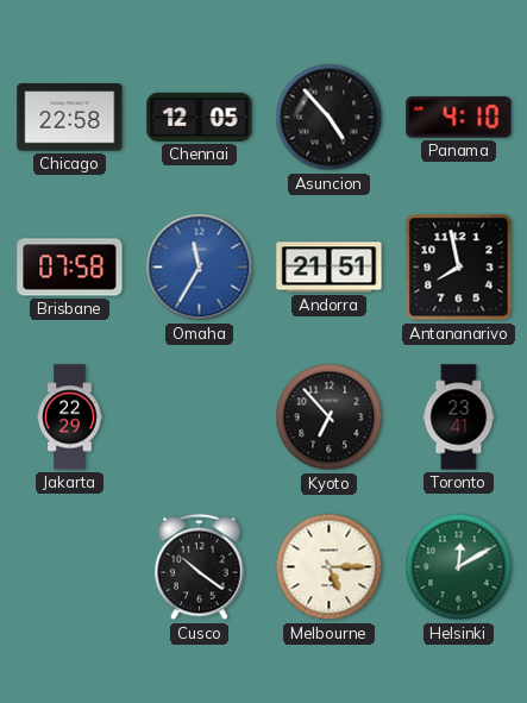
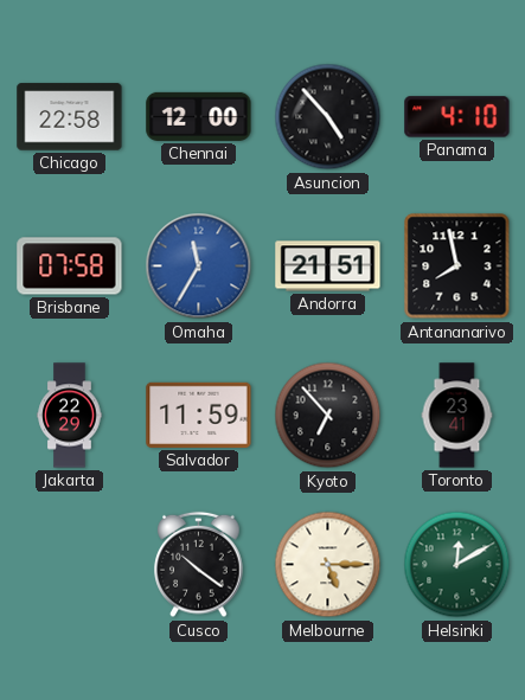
Chennai: 12:05 -> 12:00
Salvador: none -> 11:59
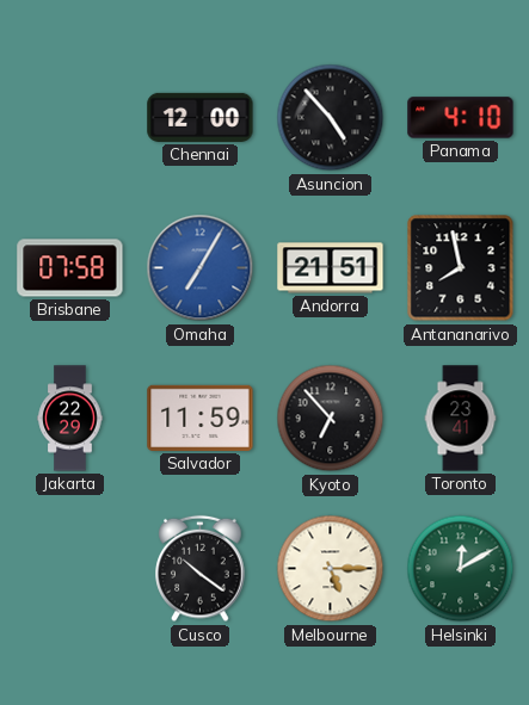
Chicago: 22:58 -> none
Omaha: 11:35 -> 7:05
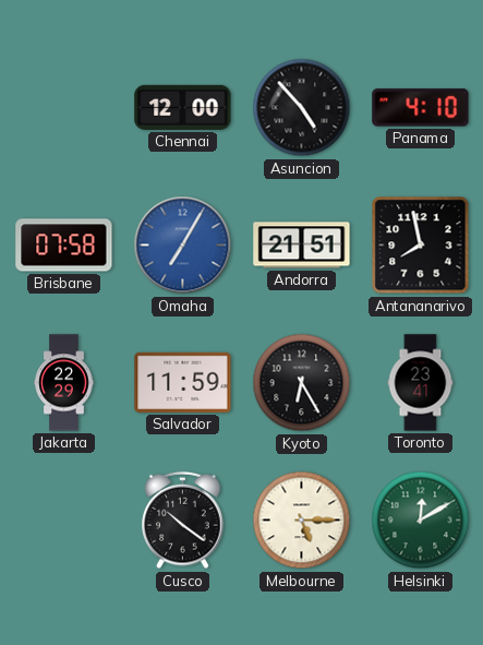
Kyoto: 6:53 -> 6:25
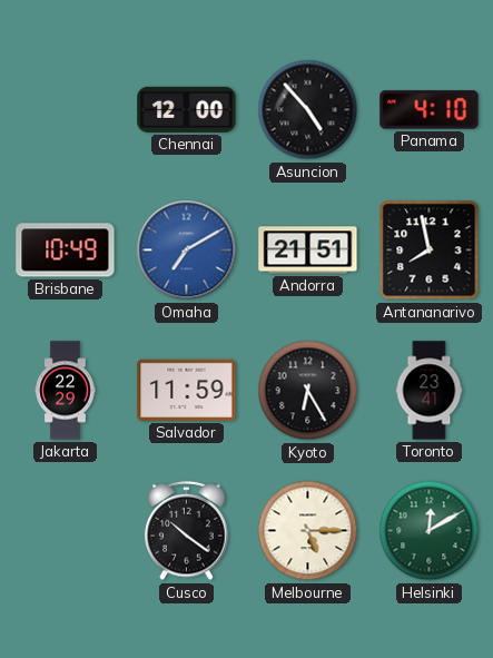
Brisbane: 07:58 -> 10:49
Omaha: 7:05 -> 7:10
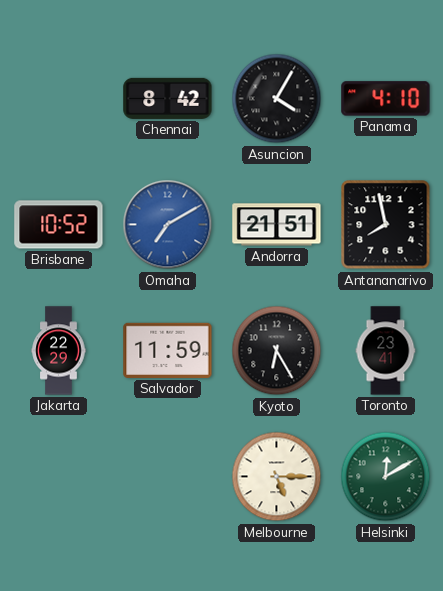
Chennai: 12:00 -> 8:42
Asuncion: 4:53 -> 4:05
Brisbane: 10:49 -> 10:52
Cusco: 10:21 -> none
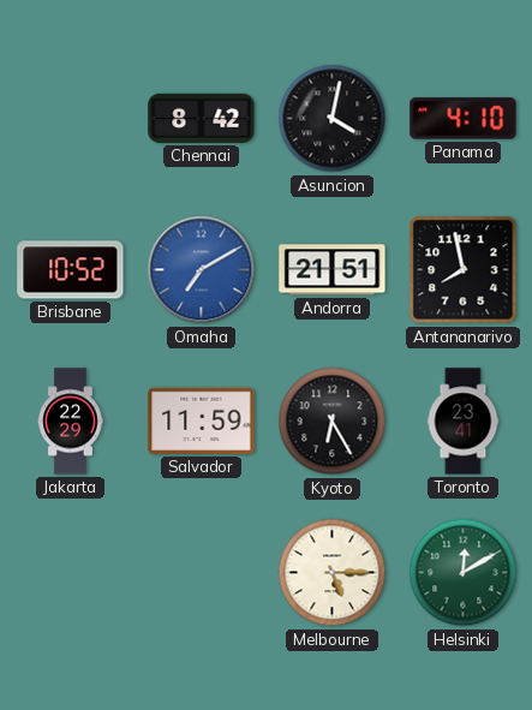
Asuncion: 4:05 -> 4:02
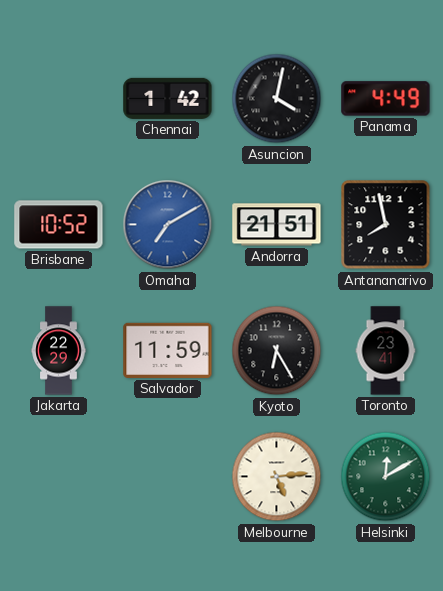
Chennai: 8:42 -> 1:42
Panama: 4:10 -> 4:49
Melbourne: 5:15 -> 5:14
